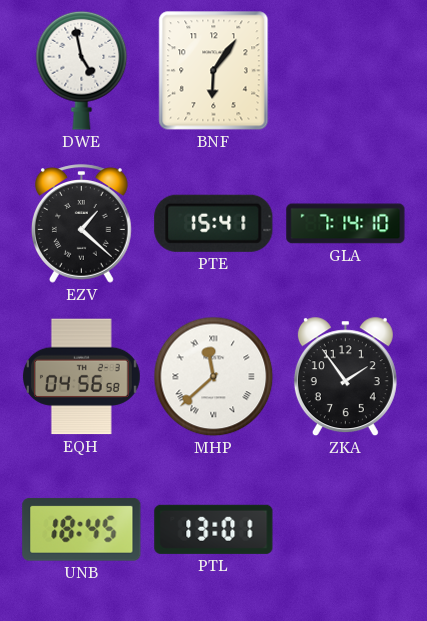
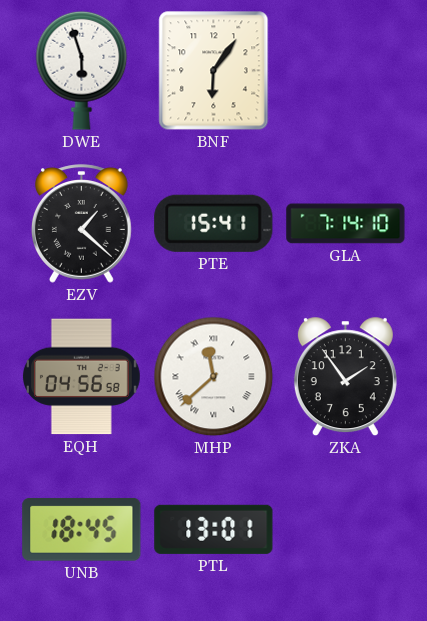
DWE: 4:58 -> 5:57
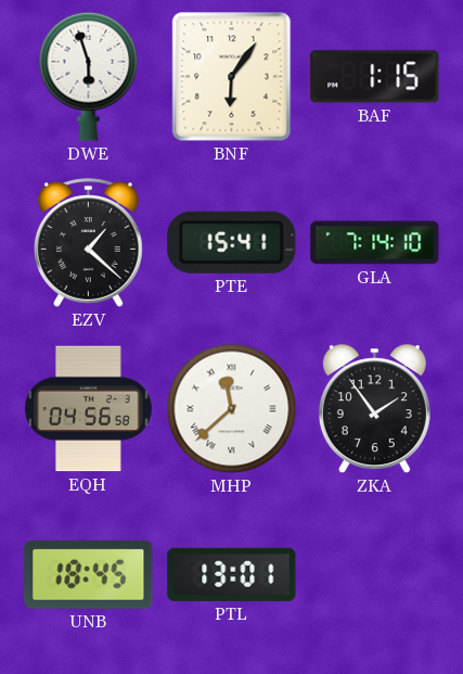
BAF: none -> 1:15
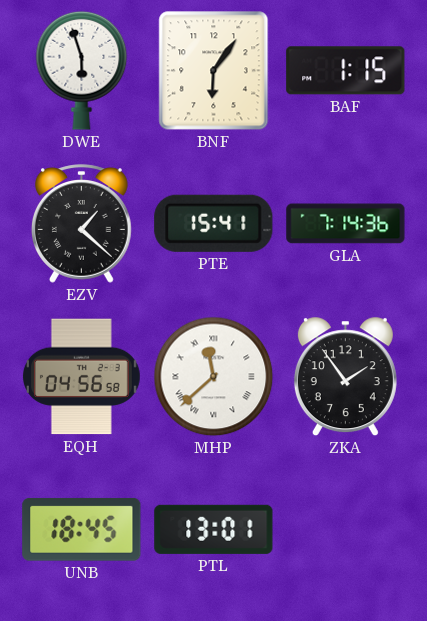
GLA: 7:14:10 -> 7:14:36
